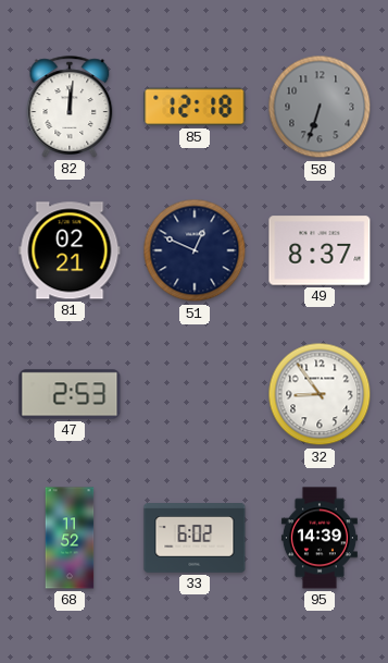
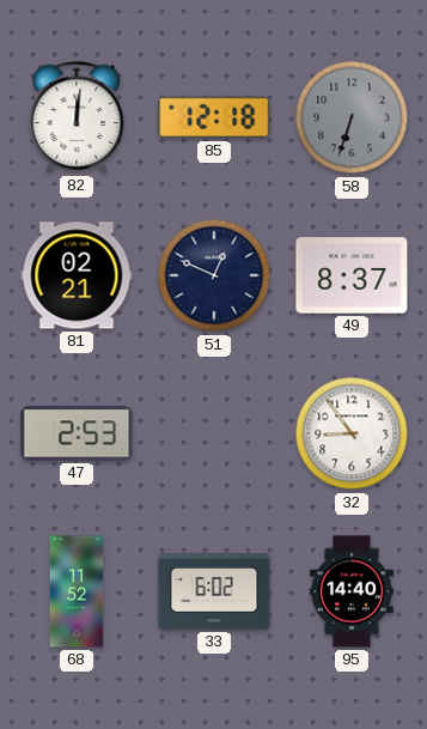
95: 14:39 -> 14:40
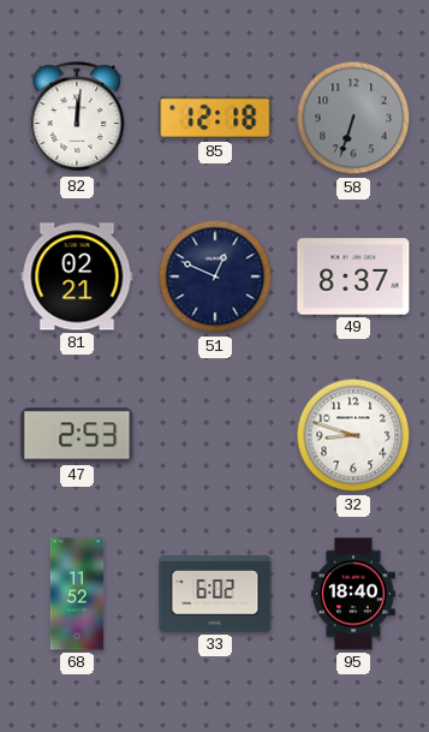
32: 8:54 -> 8:48
95: 14:40 -> 18:40
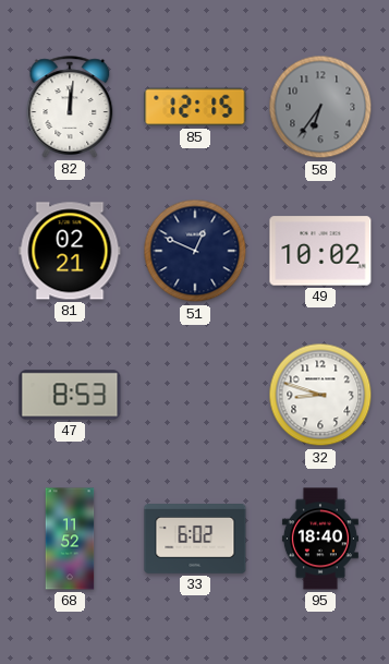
85: 12:18 -> 12:15
58: 6:33 -> 6:36
49: 8:37 -> 10:02
47: 2:53 -> 8:53
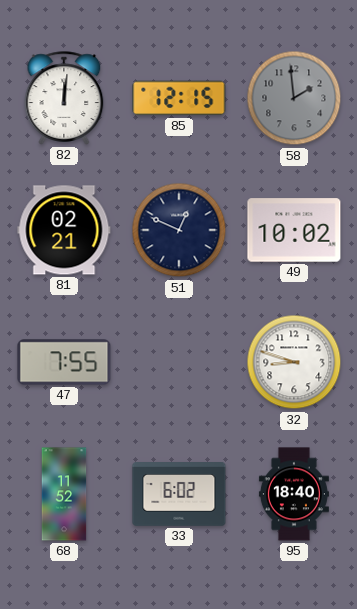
58: 6:36 -> 1:59
47: 8:53 -> 7:55
